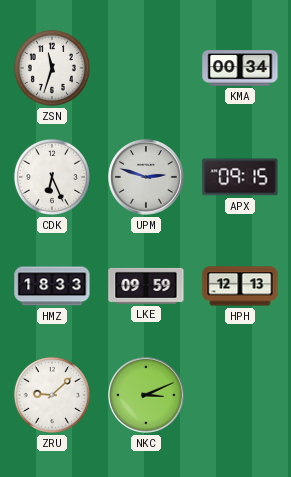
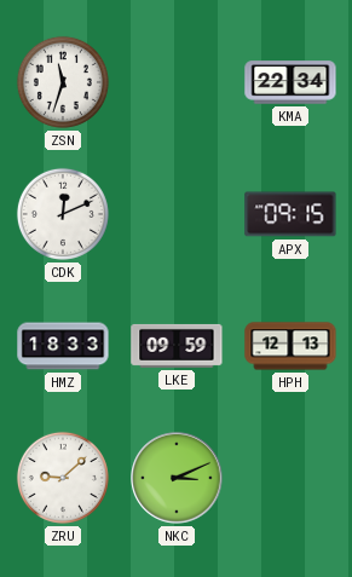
KMA: 00:34 -> 22:34
CDK: 6:26 -> 12:11
UPM: 2:48 -> none
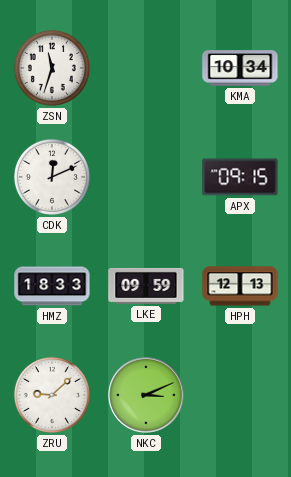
KMA: 22:34 -> 10:34
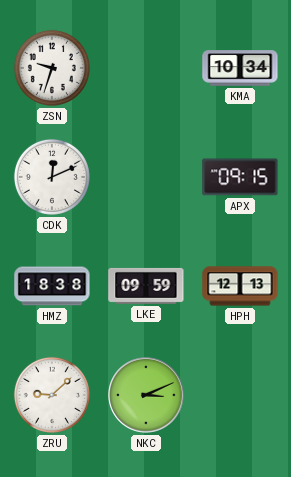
ZSN: 11:33 -> 9:33
HMZ: 18:33 -> 18:38
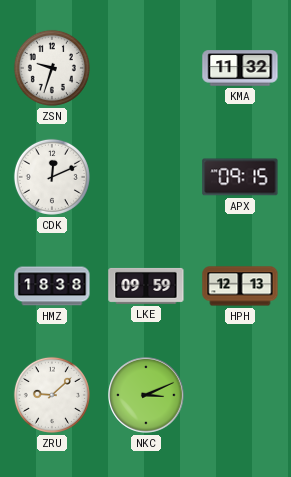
KMA: 10:34 -> 11:32
